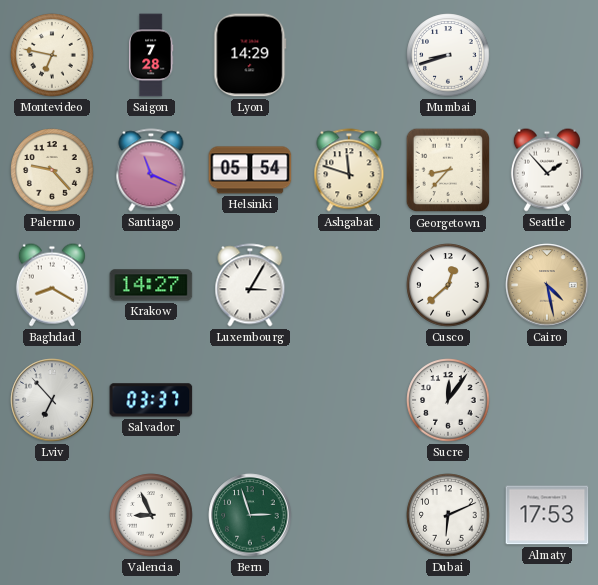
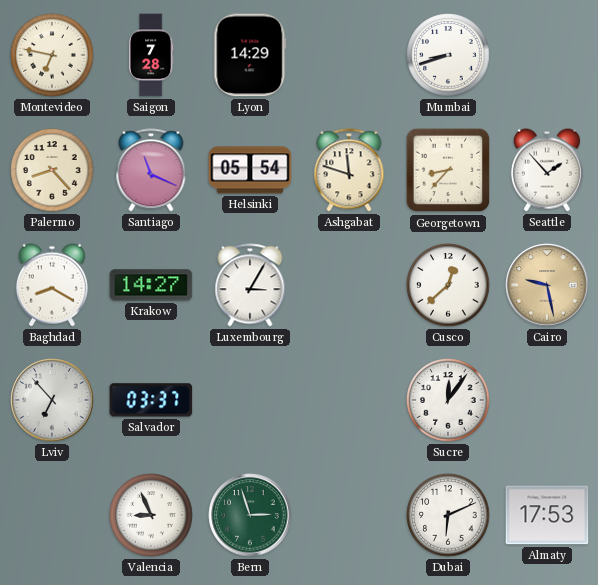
Palermo: 9:23 -> 8:23
Cairo: 4:28 -> 9:28
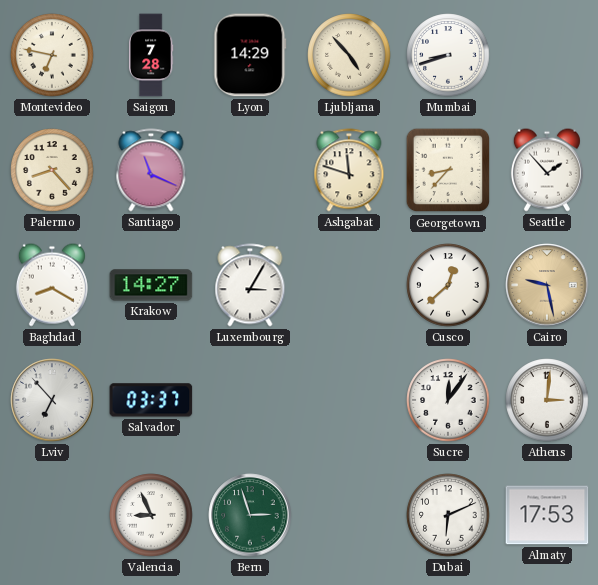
Ljubljana: none -> 4:53
Helsinki: 05:54 -> none
Athens: none -> 3:01
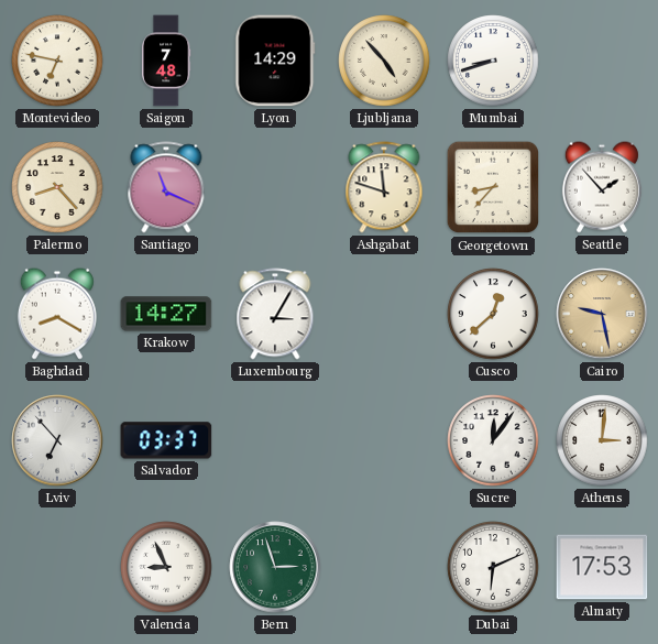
Saigon: 7:28 -> 7:48
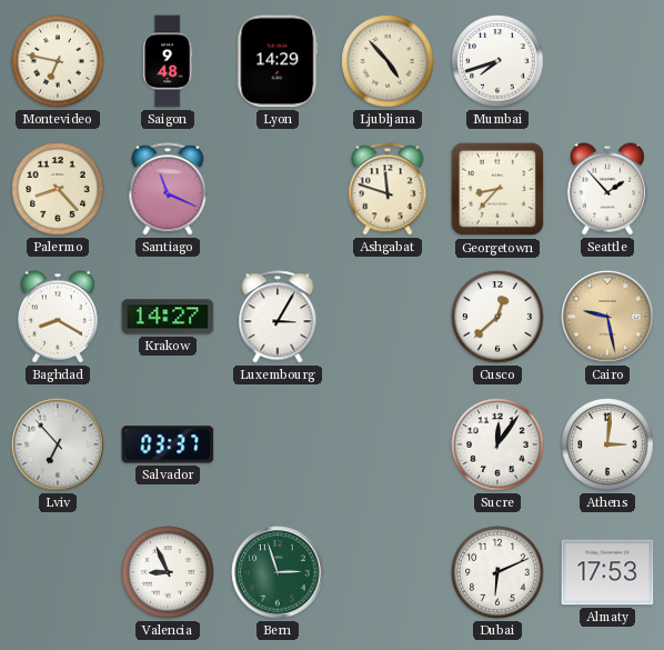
Saigon: 7:48 -> 9:48
Mumbai: 8:42 -> 7:42
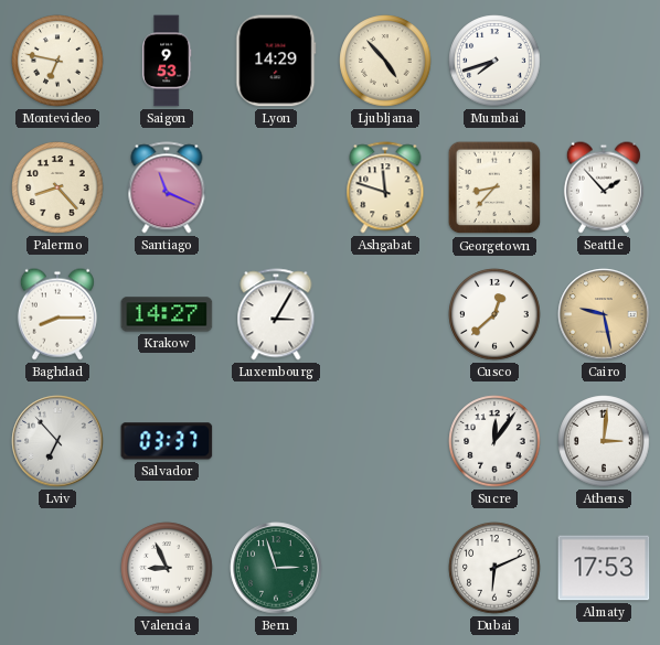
Saigon: 9:48 -> 9:53
Baghdad: 8:20 -> 8:15
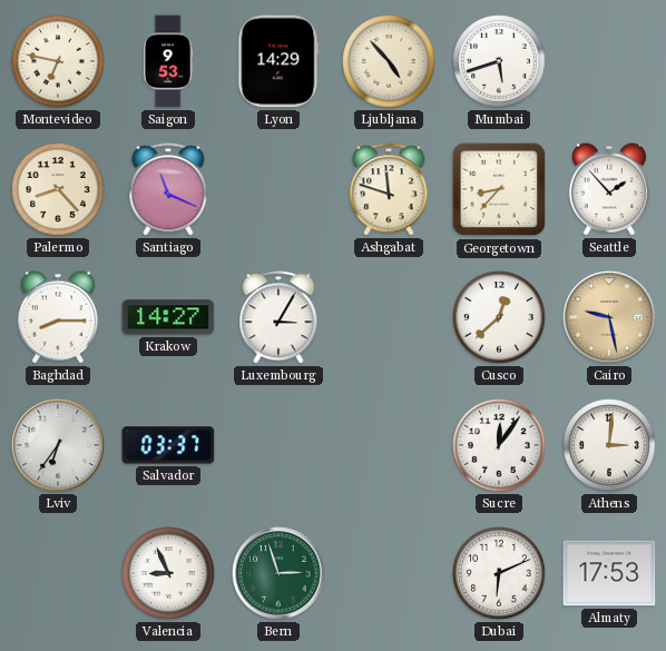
Mumbai: 7:42 -> 5:42
Lviv: 6:53 -> 6:36
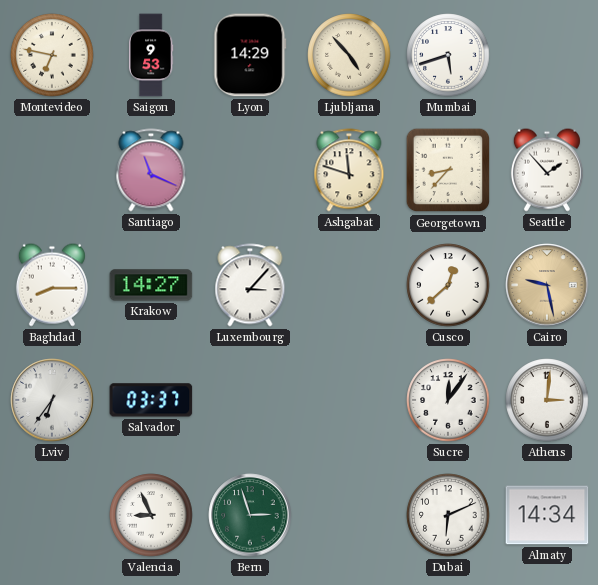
Palermo: 8:23 -> none
Luxembourg: 3:05 -> 3:07
Almaty: 17:53 -> 14:34
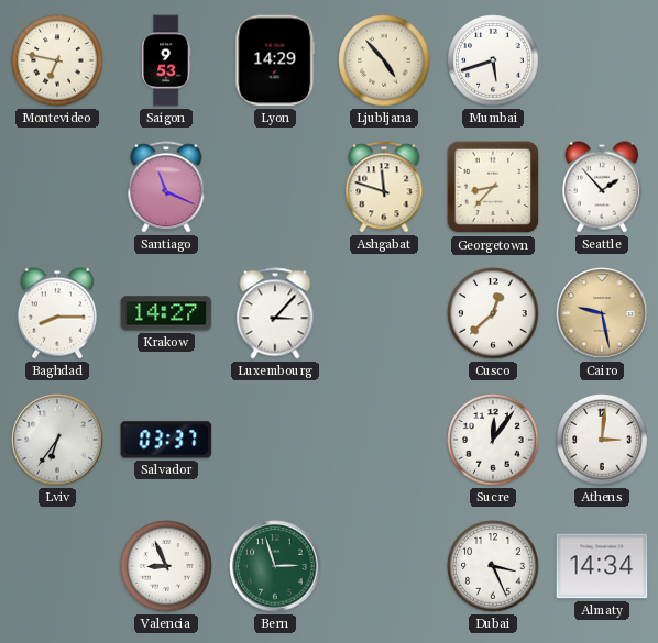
Dubai: 6:11 -> 3:26
